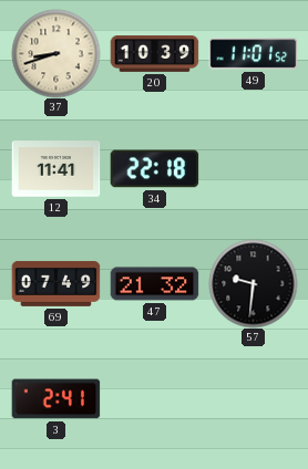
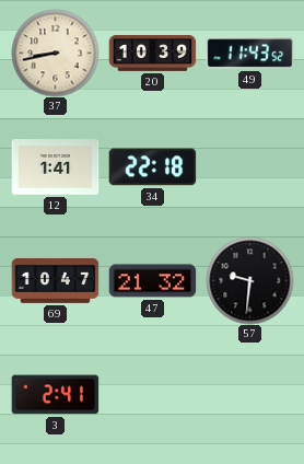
37: 8:42 -> 8:43
49: 11:01 -> 11:43
12: 11:41 -> 1:41
69: 07:49 -> 10:47
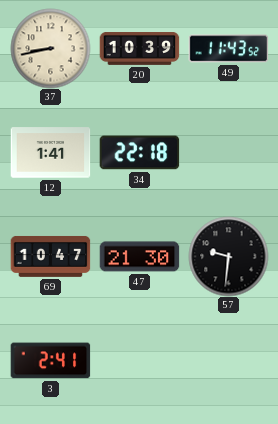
47: 21:32 -> 21:30
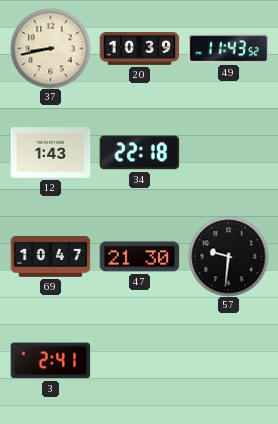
12: 1:41 -> 1:43
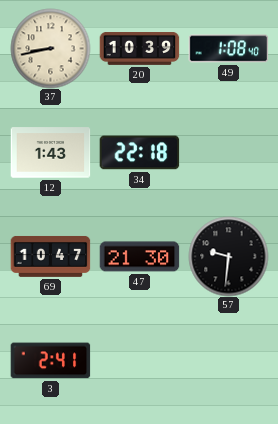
49: 11:43 -> 1:08
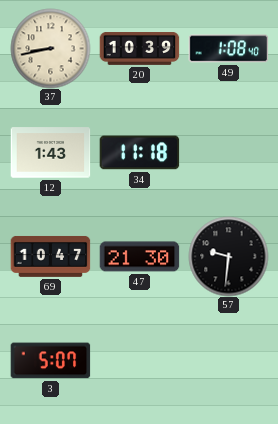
34: 22:18 -> 11:18
3: 2:41 -> 5:07
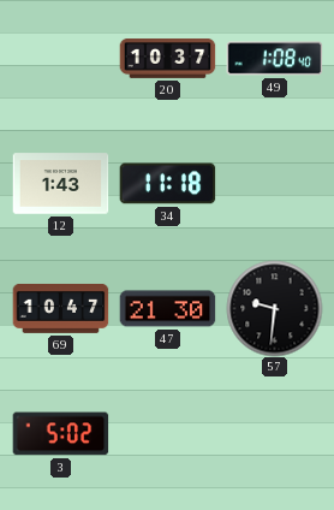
37: 8:43 -> none
20: 10:39 -> 10:37
3: 5:07 -> 5:02
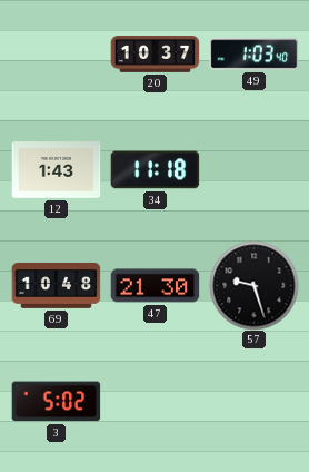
49: 1:08 -> 1:03
69: 10:47 -> 10:48
57: 9:31 -> 9:27
